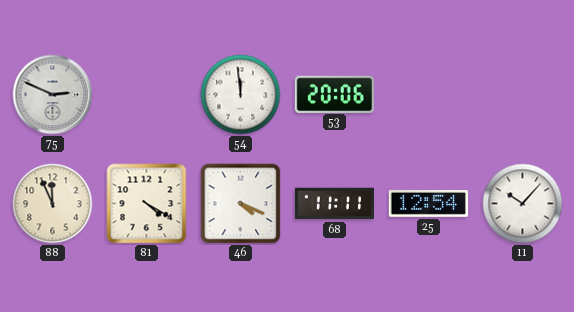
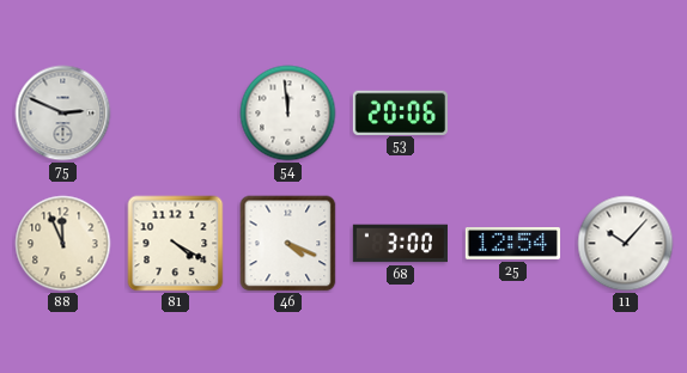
68: 11:11 -> 3:00
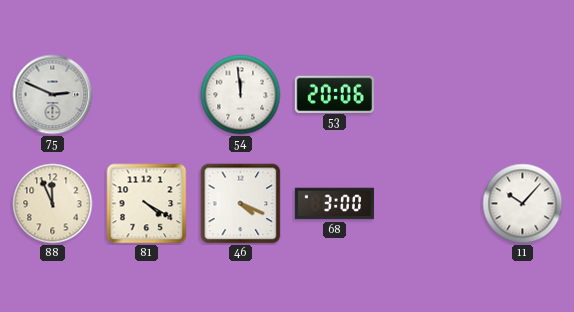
25: 12:54 -> none
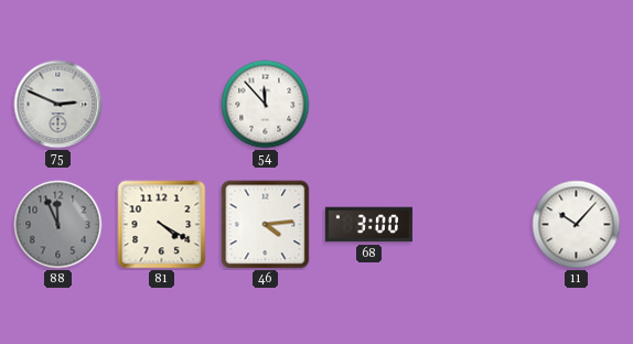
54: 11:59 -> 11:53
53: 20:06 -> none
88 dial: cream -> grey
46: 4:19 -> 4:14
